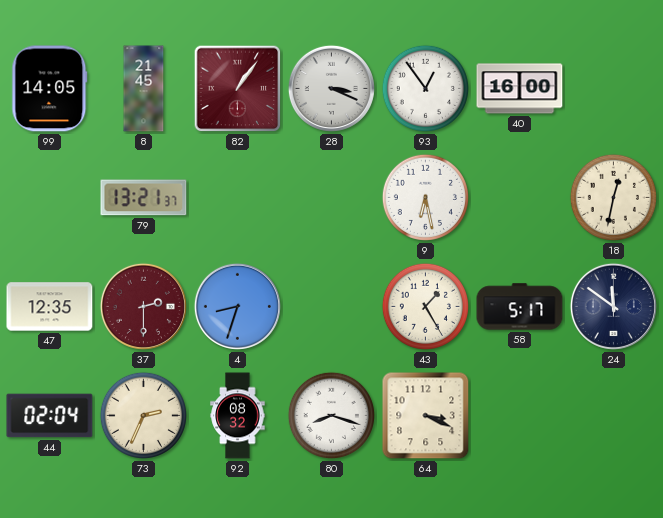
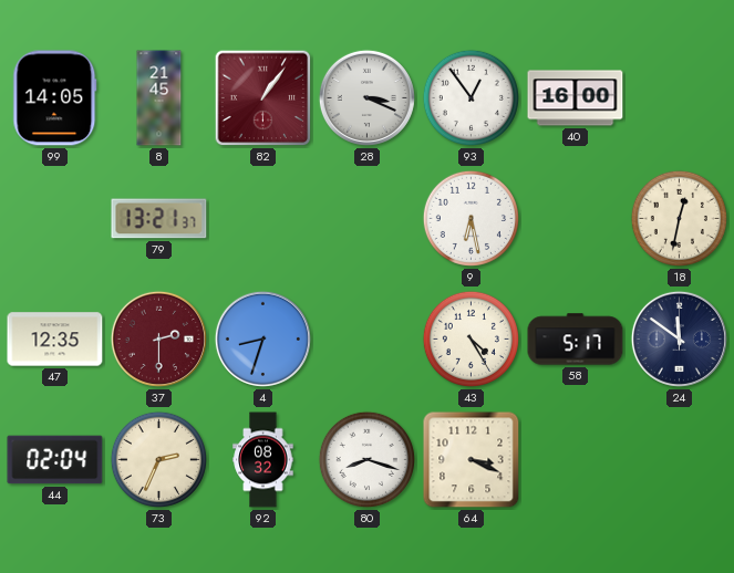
43: 1:25 -> 4:25
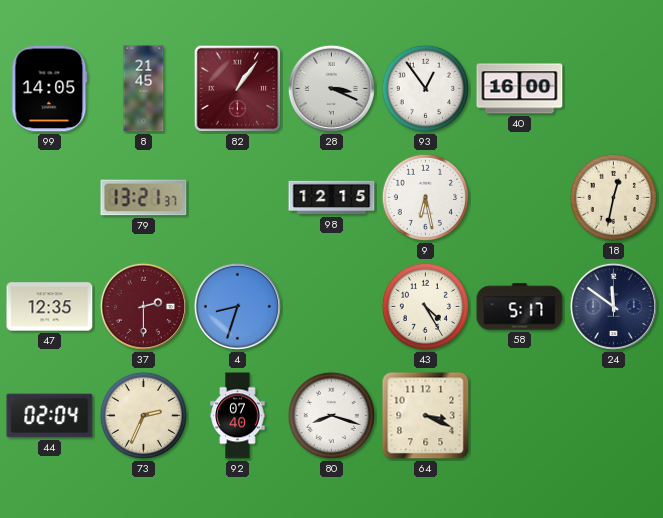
98: none -> 12:15
92: 08:32 -> 07:40
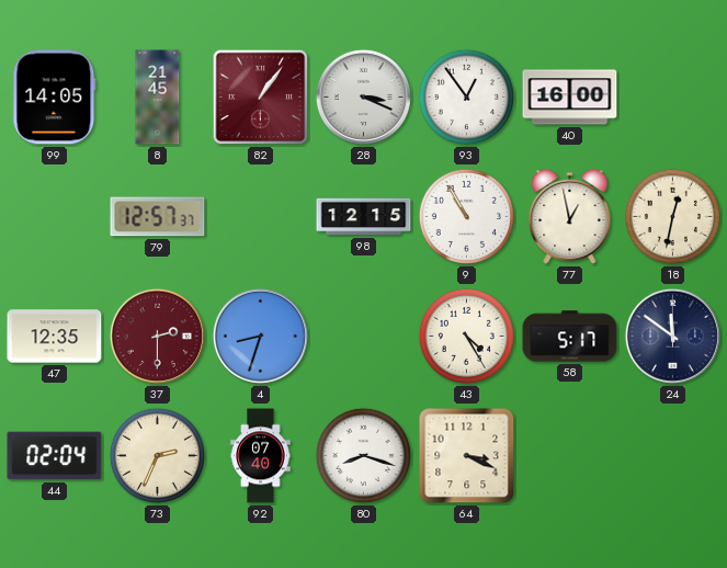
79: 13:21 -> 12:57
9: 6:28 -> 10:55
77: none -> 12:58
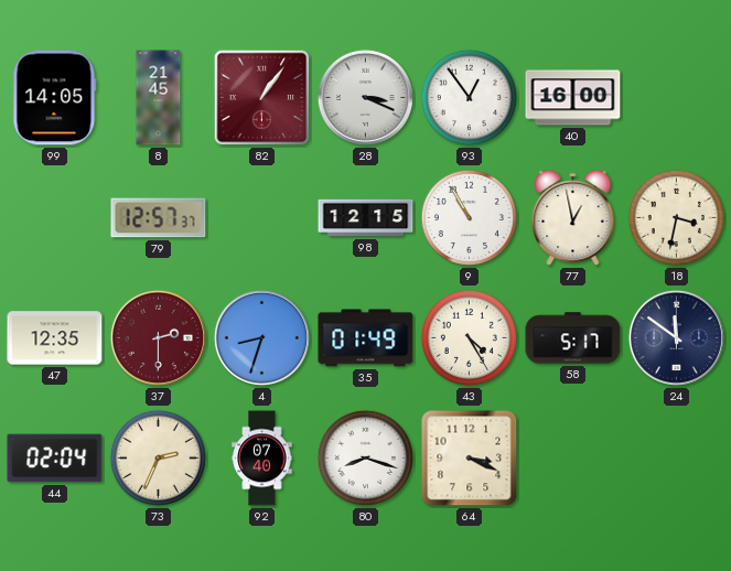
18: 12:32 -> 3:32
35: none -> 01:49
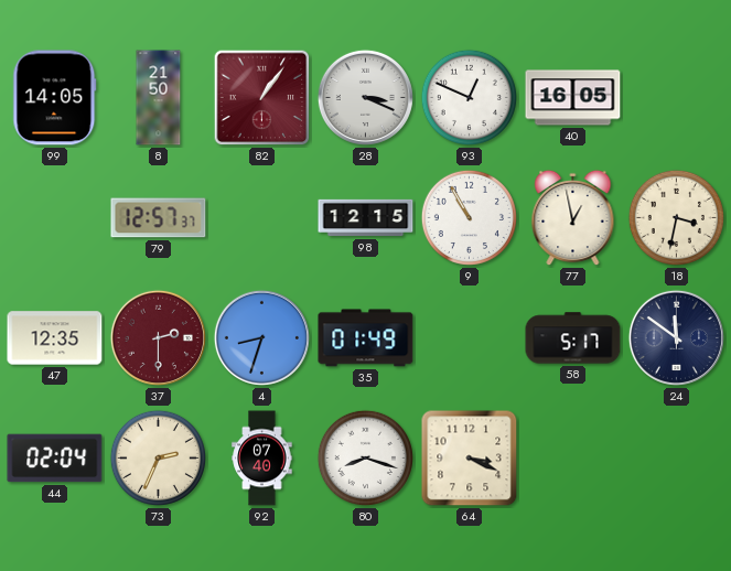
8: 21:45 -> 21:50
93: 12:54 -> 12:49
40: 16:00 -> 16:05
43: 4:25 -> none
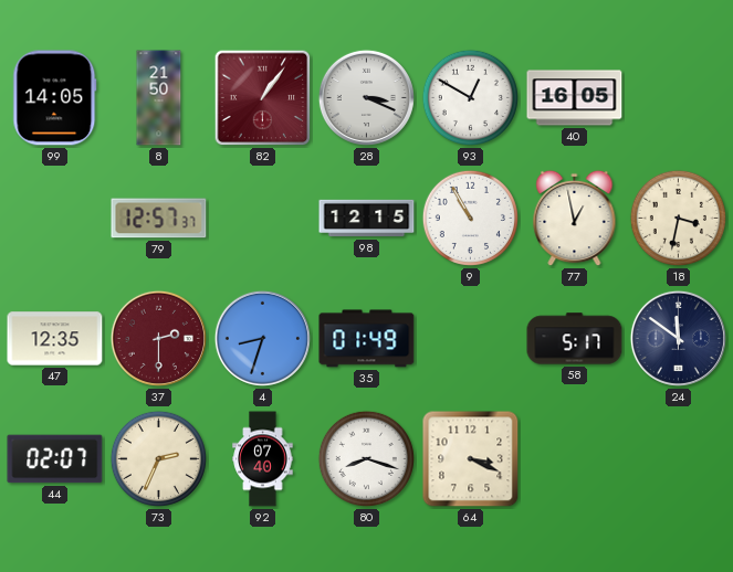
93: 12:49 -> 12:50
44: 02:04 -> 02:07
